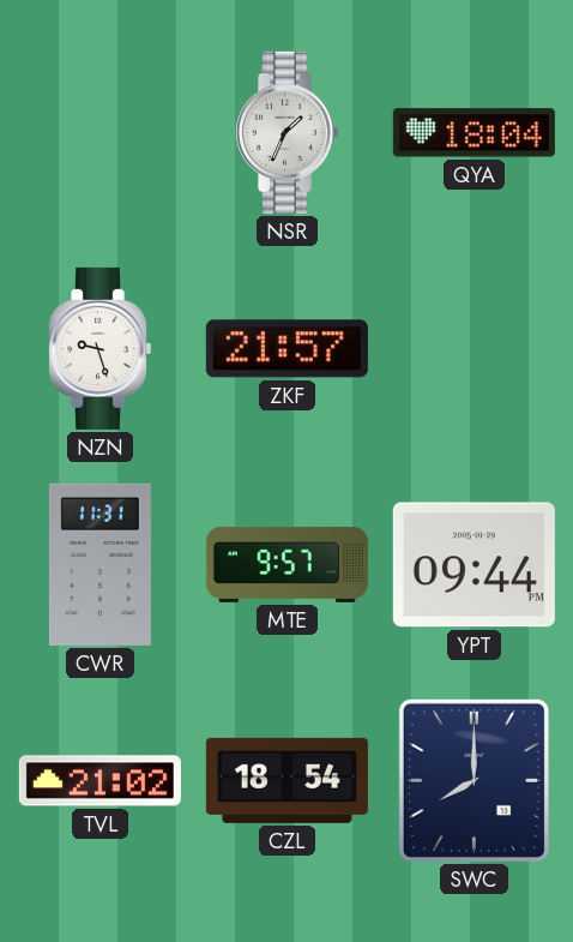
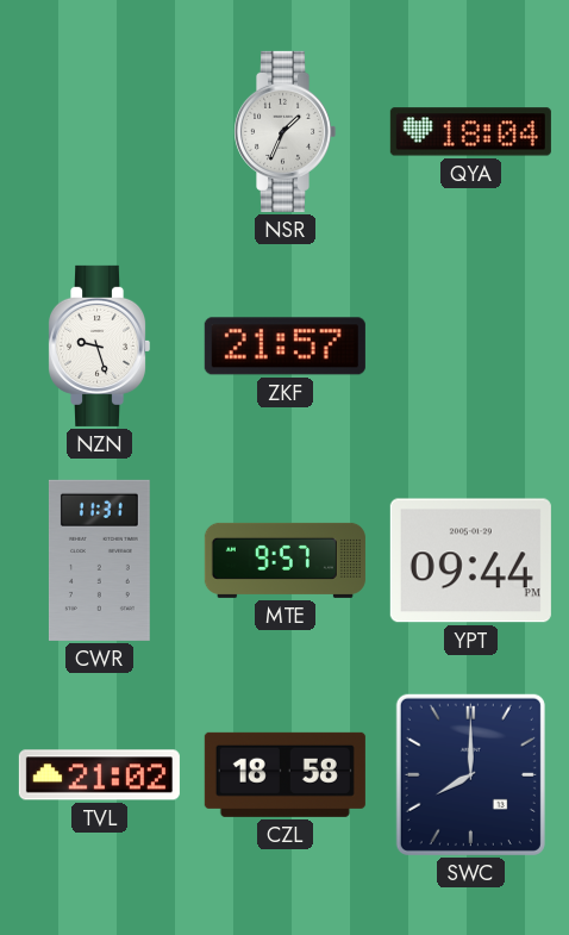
CZL: 18:54 -> 18:58
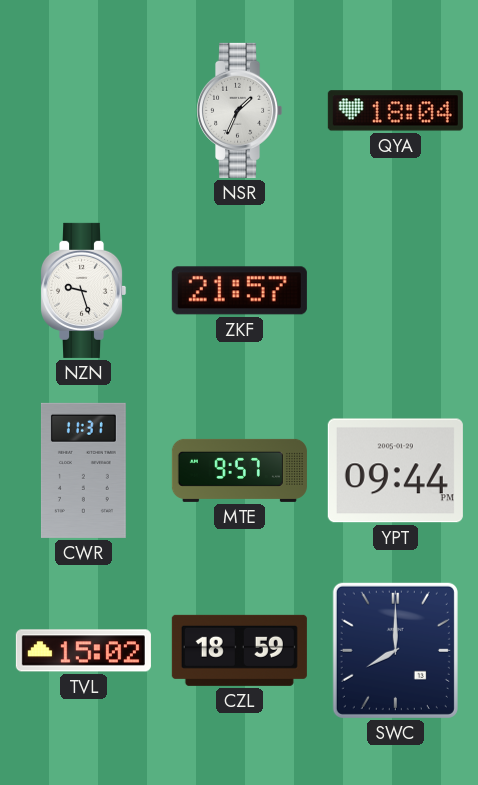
TVL: 21:02 -> 15:02
CZL: 18:58 -> 18:59
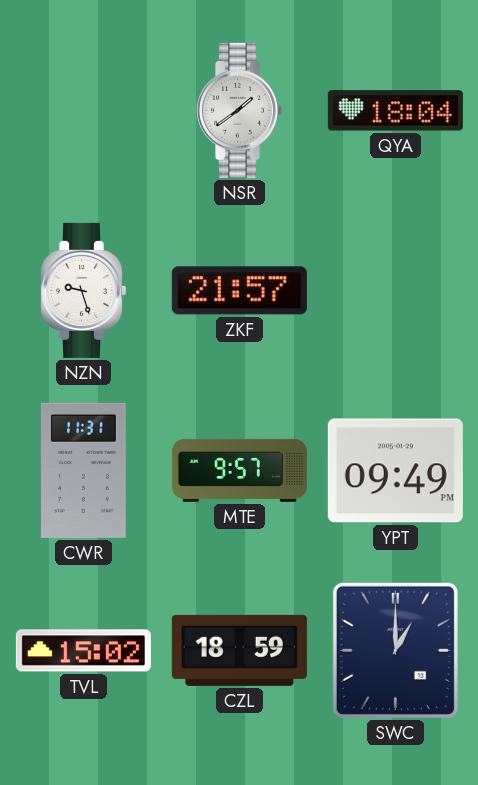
NSR: 1:34 -> 1:39
YPT: 09:44 -> 09:49
SWC: 8:00 -> 1:00
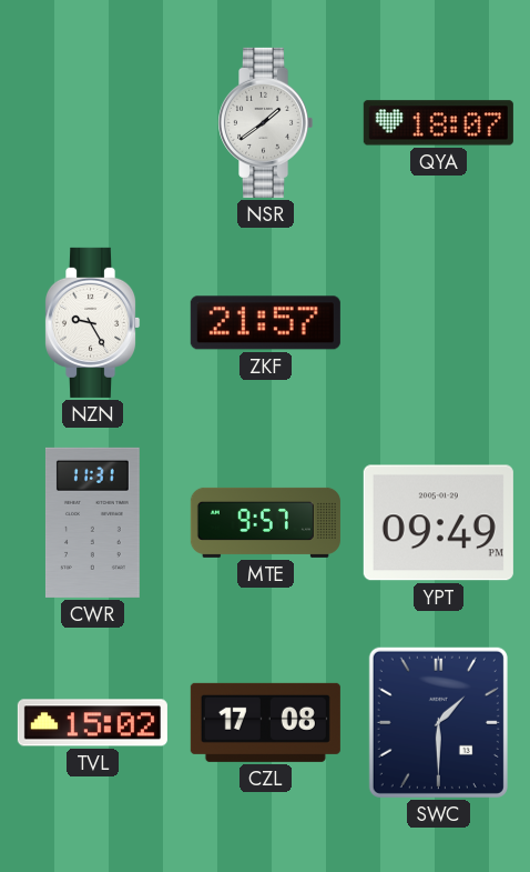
QYA: 18:04 -> 18:07
NZN: 9:27 -> 9:25
CZL: 18:59 -> 17:08
SWC: 1:00 -> 1:30
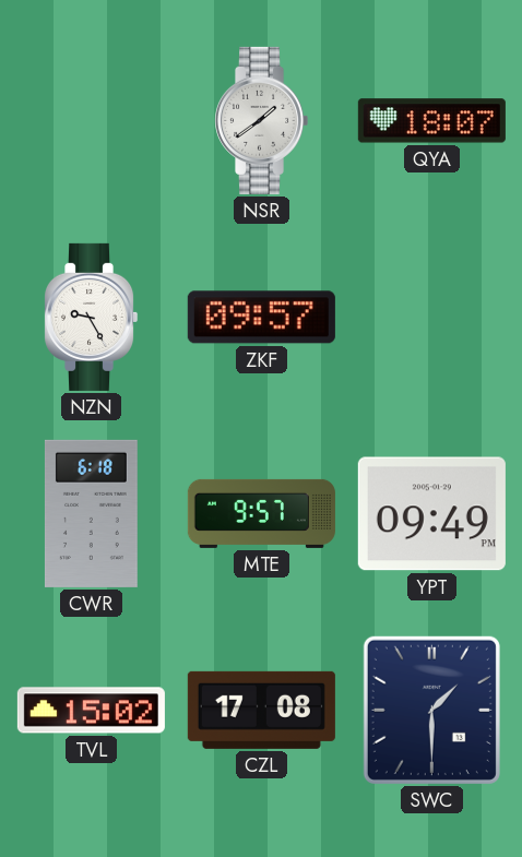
ZKF: 21:57 -> 09:57
CWR: 11:31 -> 6:18
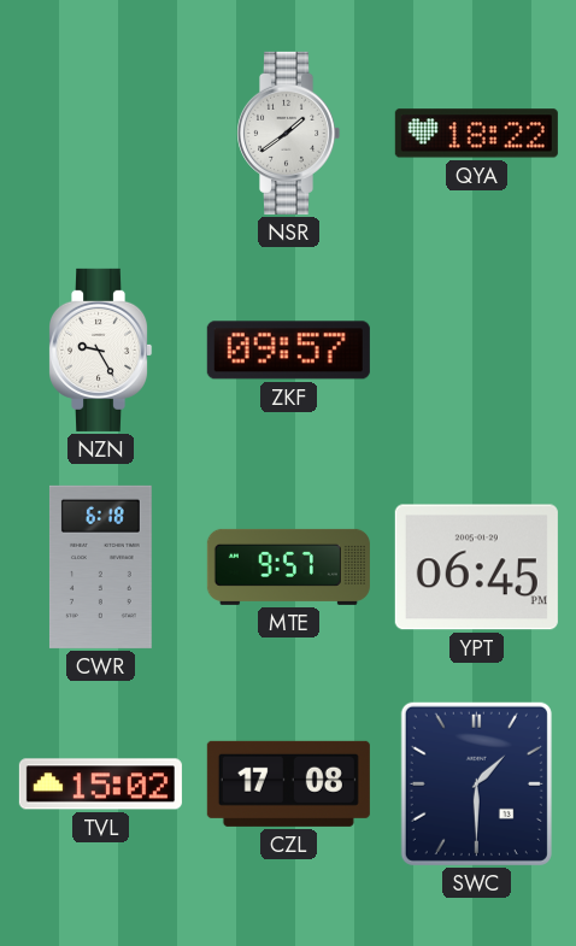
QYA: 18:07 -> 18:22
YPT: 09:49 -> 06:45
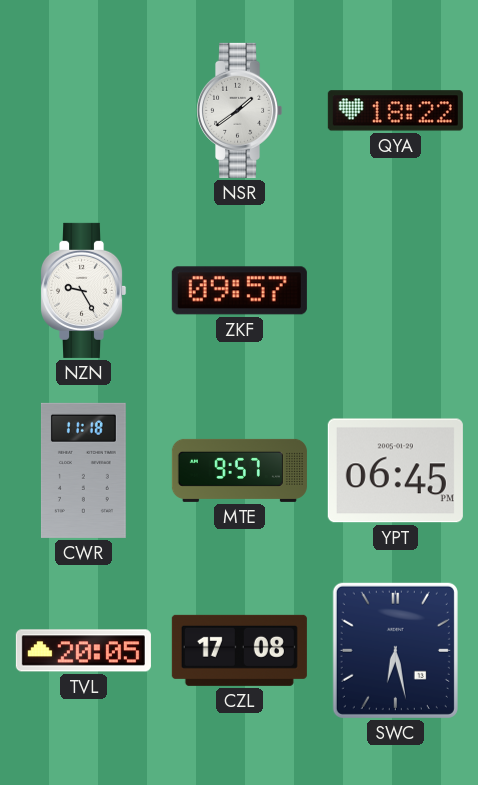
CWR: 6:18 -> 11:18
TVL: 15:02 -> 20:05
SWC: 1:30 -> 6:28
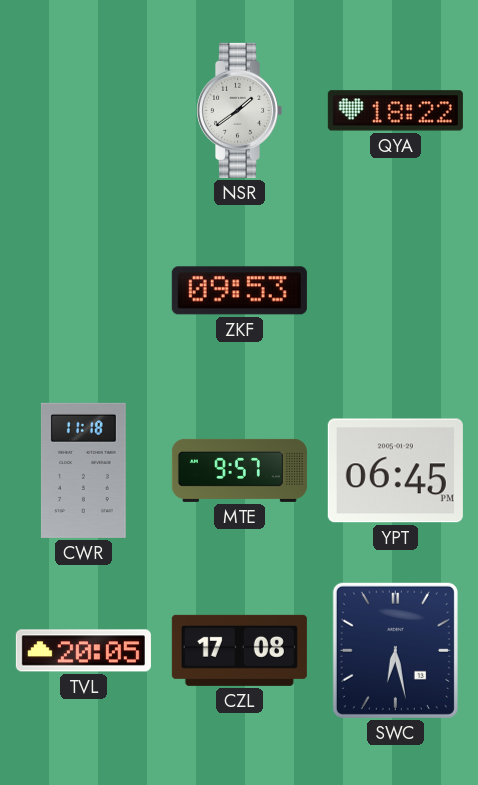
NZN: 9:25 -> none
ZKF: 09:57 -> 09:53
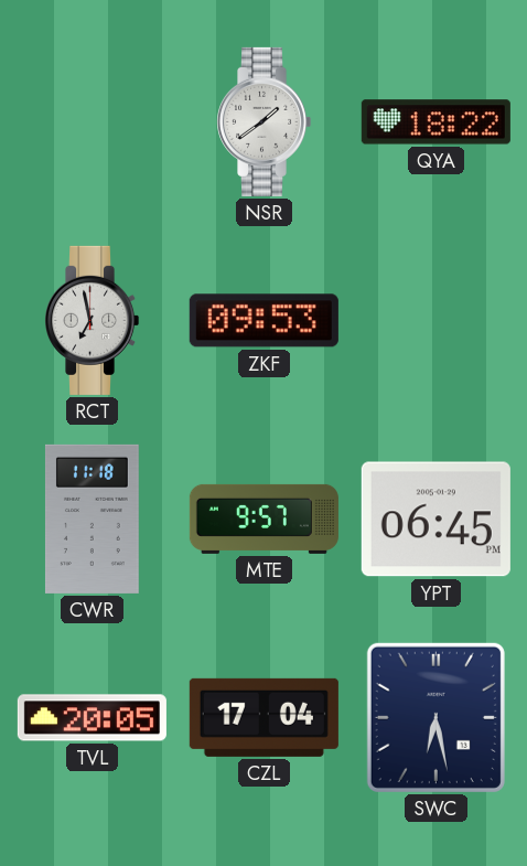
RCT: none -> 6:58
CZL: 17:08 -> 17:04
